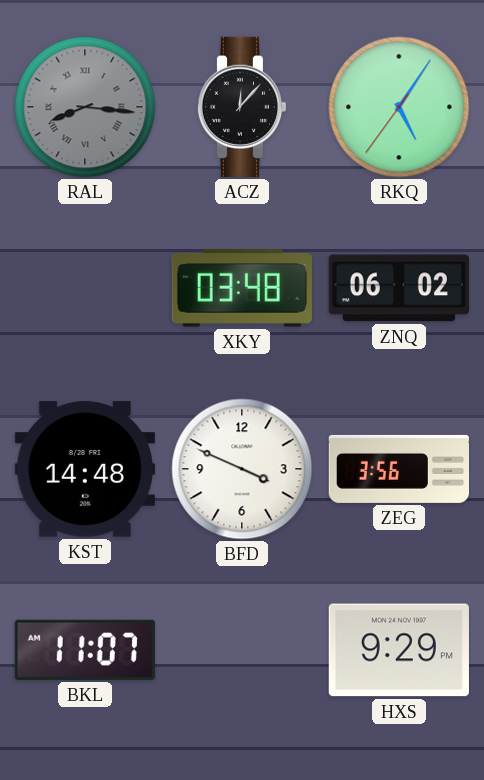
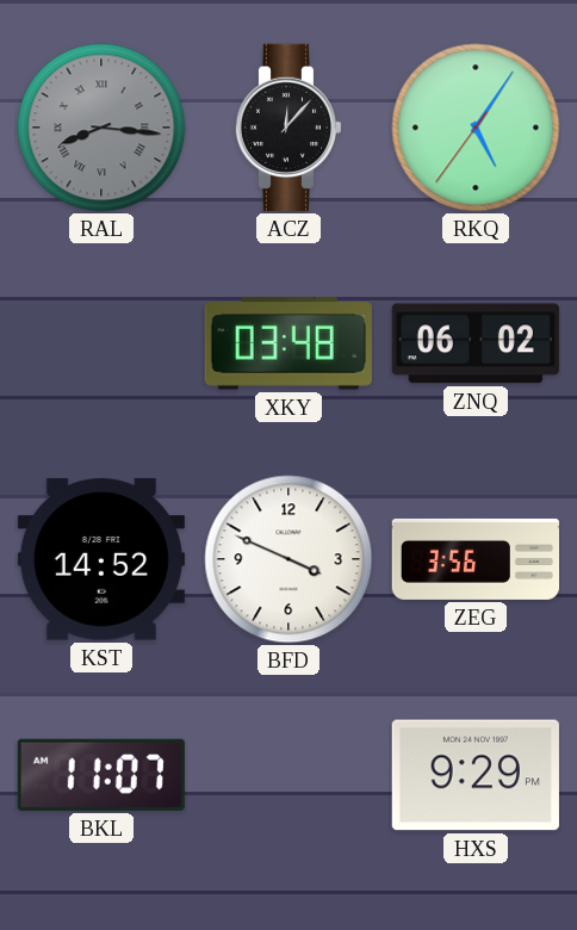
KST: 14:48 -> 14:52
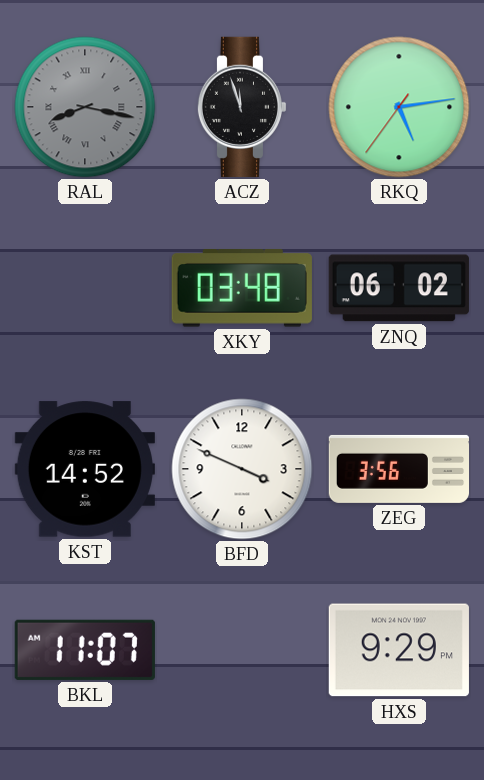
RAL: 8:16 -> 8:17
ACZ: 12:07 -> 11:57
RKQ: 5:05 -> 5:13
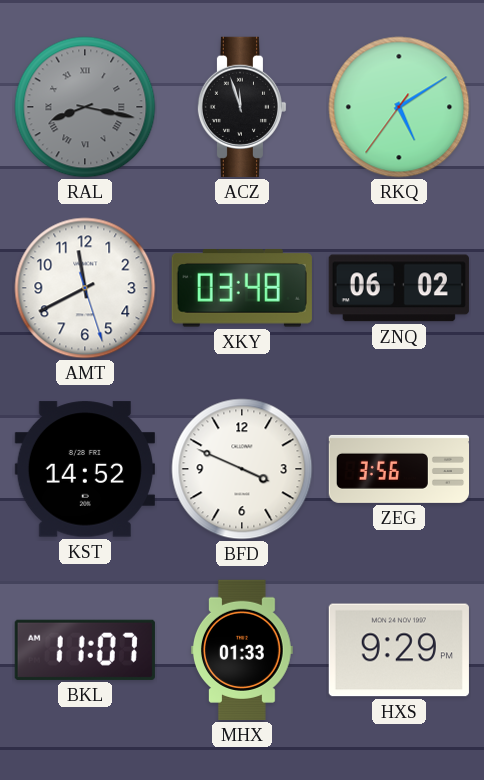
RKQ: 5:13 -> 5:09
AMT: none -> 11:40
MHX: none -> 01:33
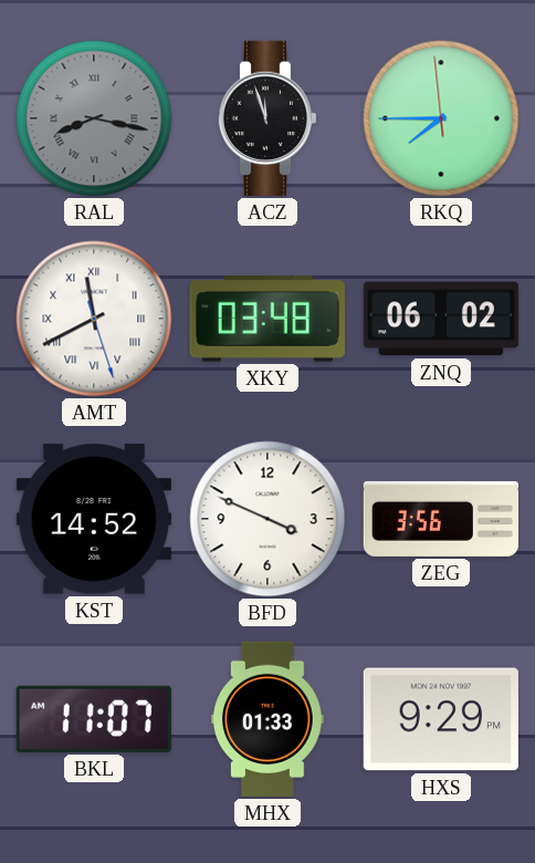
RKQ: 5:09 -> 7:44
AMT numerals: Arabic -> Roman
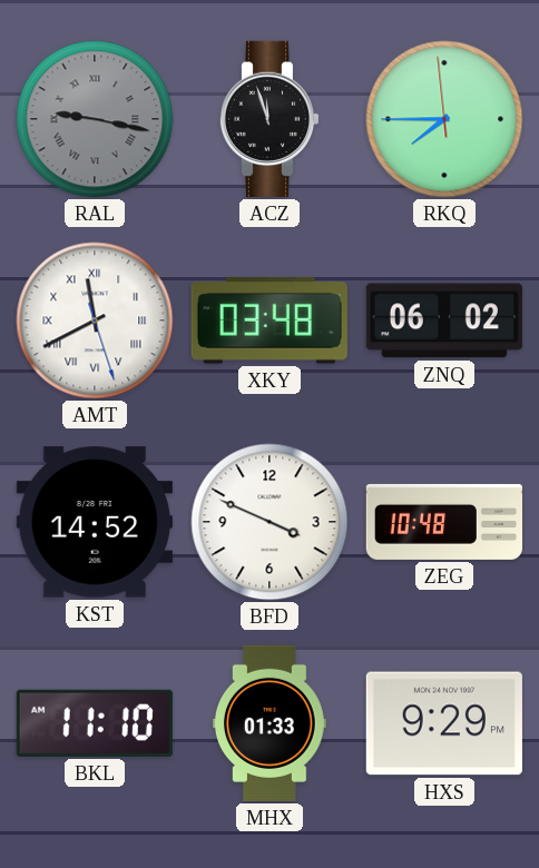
RAL: 8:17 -> 9:17
ZEG: 3:56 -> 10:48
BKL: 11:07 -> 11:10
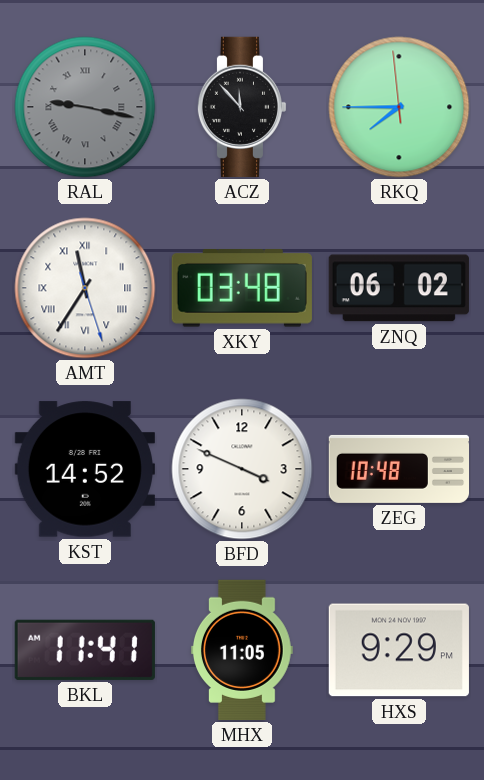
ACZ: 11:57 -> 11:53
AMT: 11:40 -> 11:35
BKL: 11:10 -> 11:41
MHX: 01:33 -> 11:05
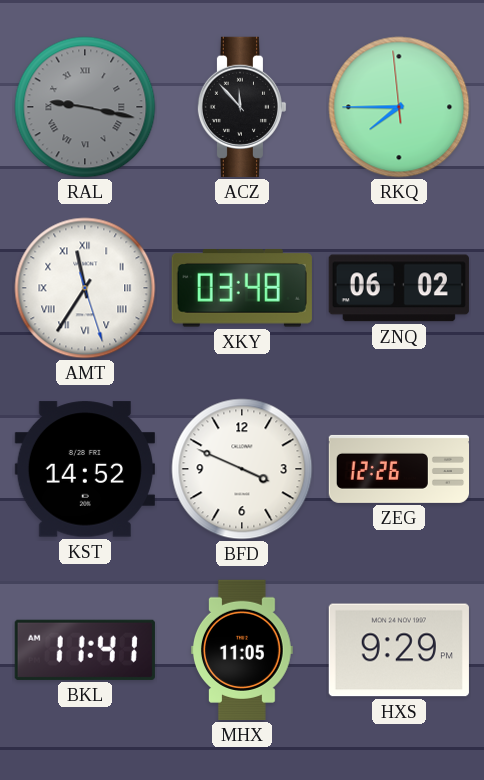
ZEG: 10:48 -> 12:26
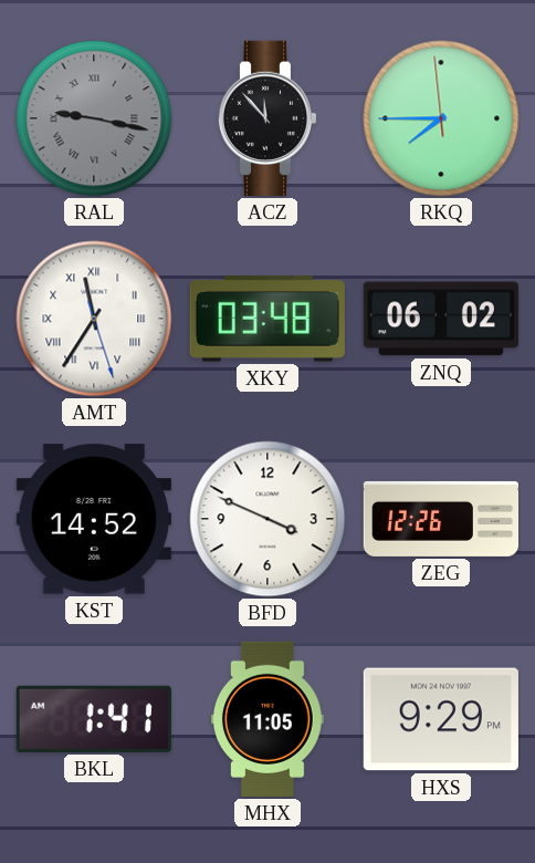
BKL: 11:41 -> 1:41
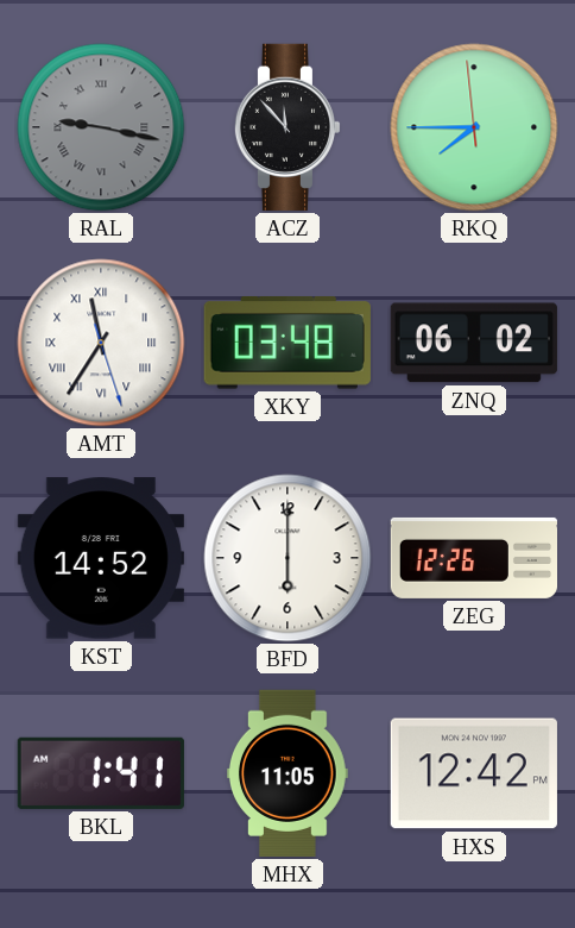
BFD: 3:49 -> 6:00
HXS: 9:29 -> 12:42
